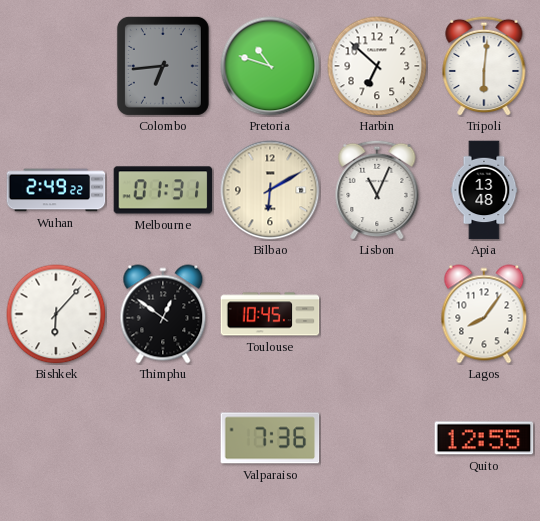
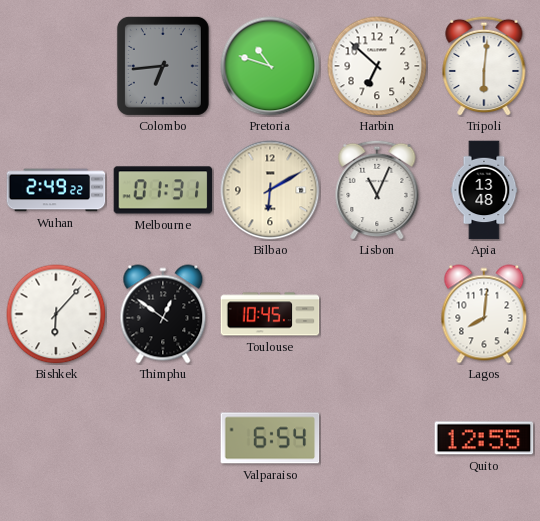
Lagos: 8:06 -> 8:01
Valparaiso: 7:36 -> 6:54
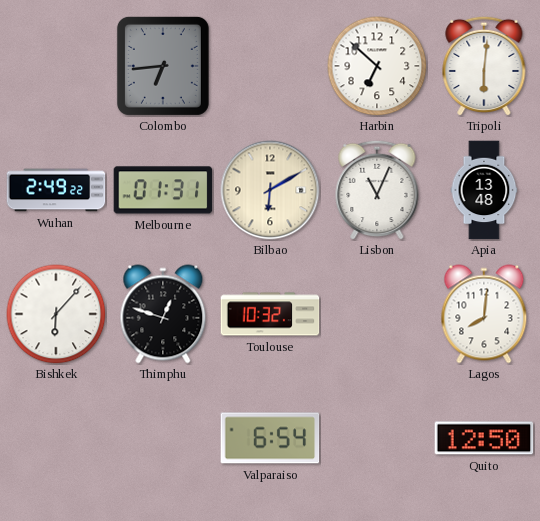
Pretoria: 10:48 -> none
Thimphu: 12:51 -> 12:48
Toulouse: 10:45 -> 10:32
Quito: 12:55 -> 12:50
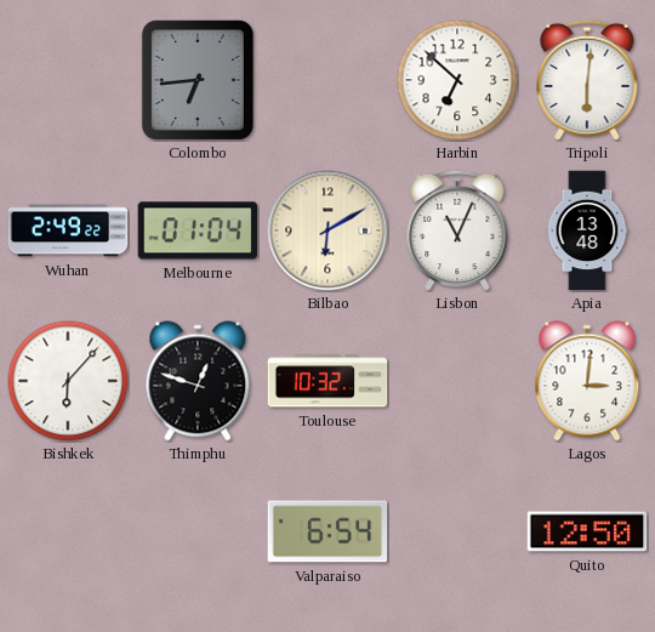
Melbourne: 01:31 -> 01:04
Lagos: 8:01 -> 3:01
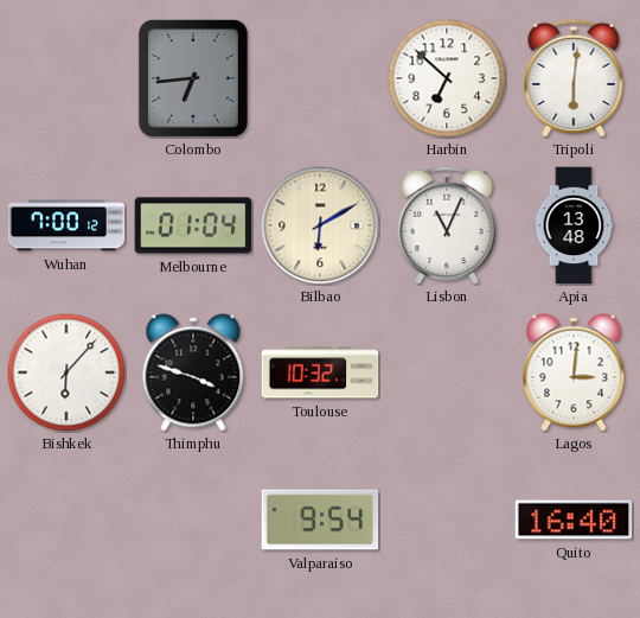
Wuhan: 2:49 -> 7:00
Thimphu: 12:48 -> 3:48
Valparaiso: 6:54 -> 9:54
Quito: 12:50 -> 16:40
